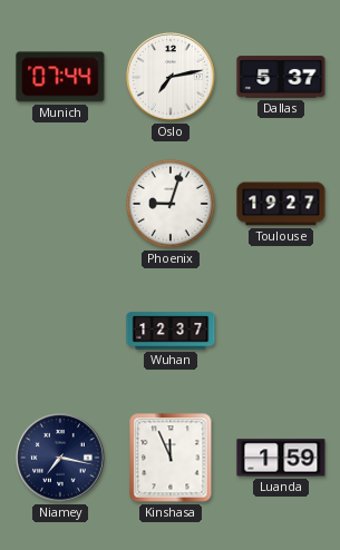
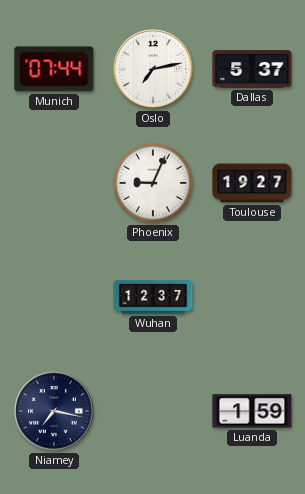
Phoenix: 9:03 -> 9:04
Kinshasa: 11:56 -> none
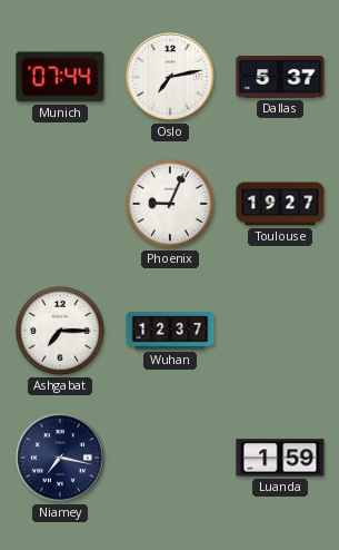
Ashgabat: none -> 7:15
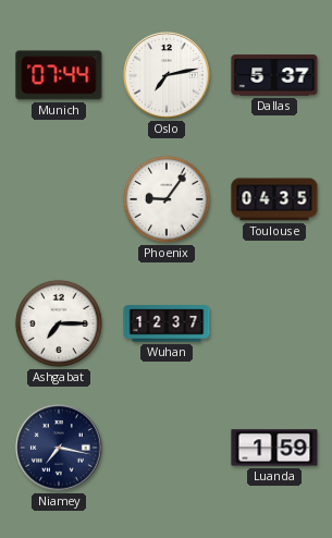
Phoenix: 9:04 -> 9:06
Toulouse: 19:27 -> 04:35
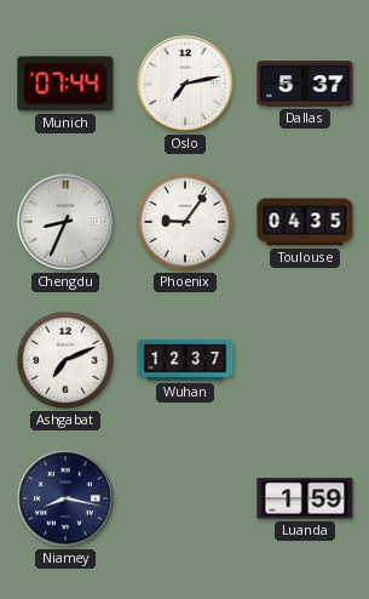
Chengdu: none -> 8:34
Ashgabat: 7:15 -> 7:11
Niamey: 7:17 -> 8:17
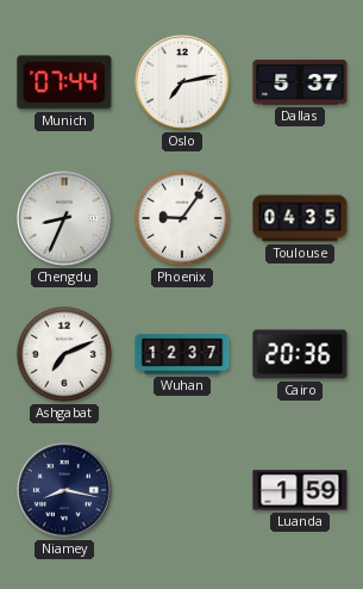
Cairo: none -> 20:36
